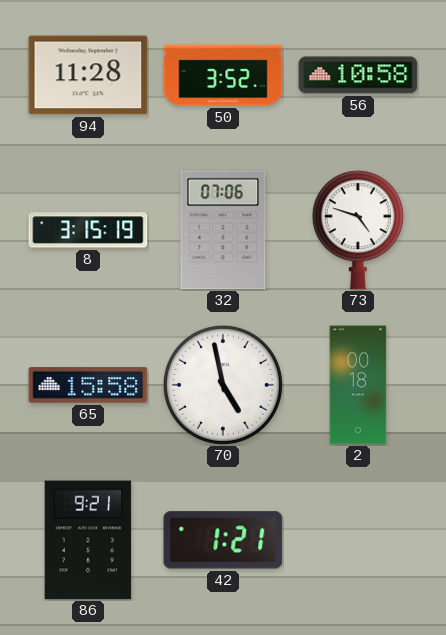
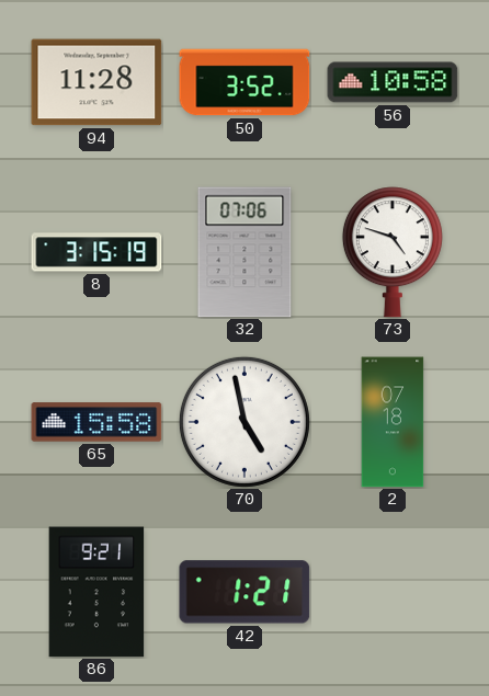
2: 00:18 -> 07:18
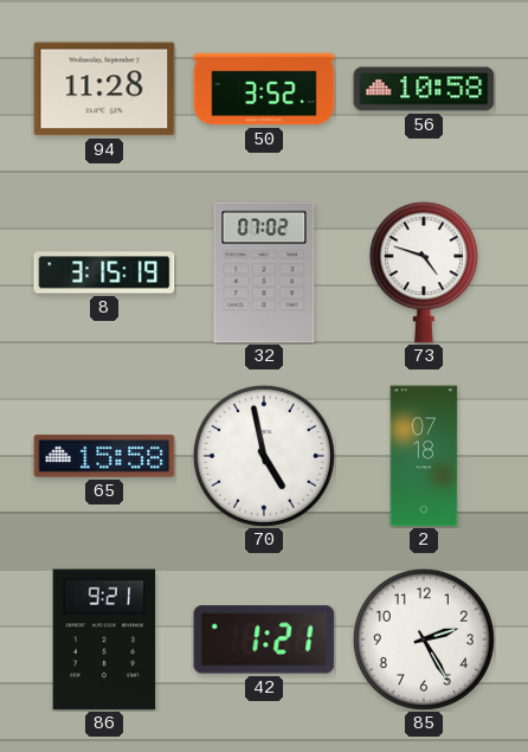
32: 07:06 -> 07:02
85: none -> 2:25
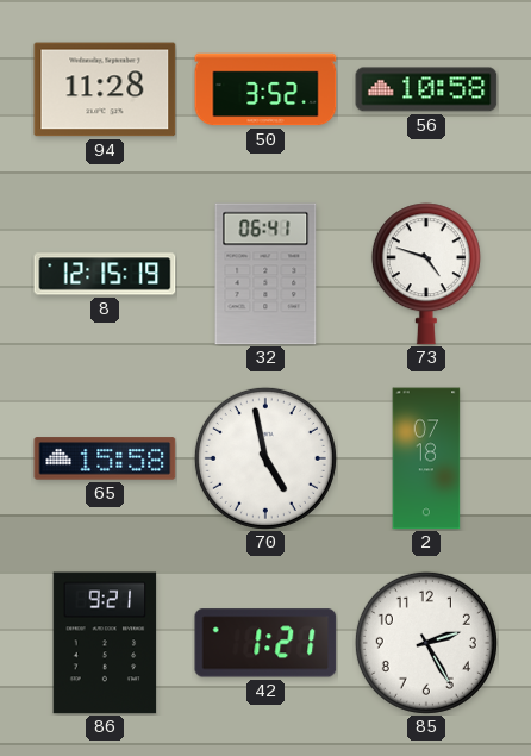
8: 3:15 -> 12:15
32: 07:02 -> 06:41
